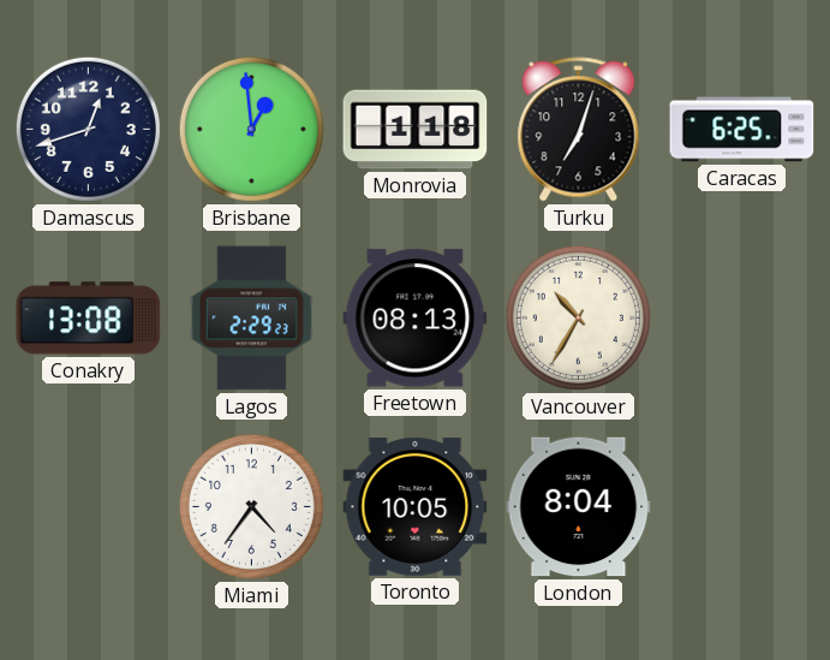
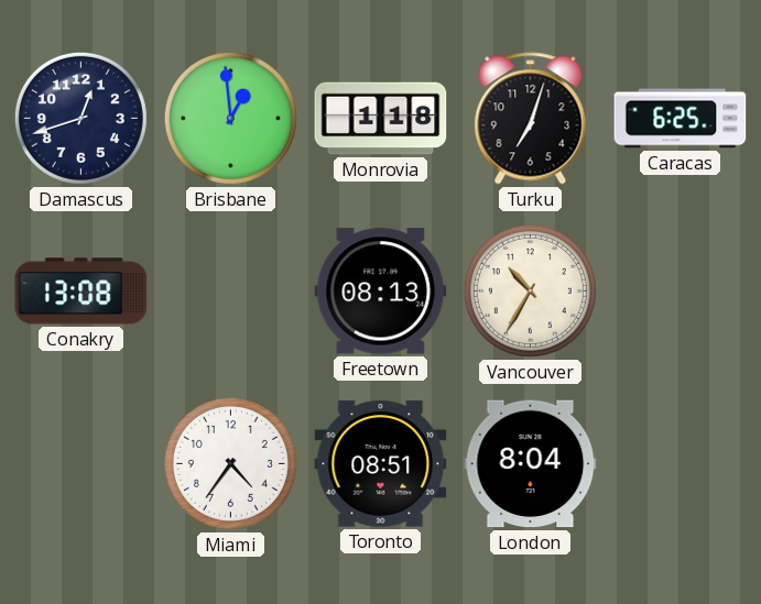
Lagos: 2:29 -> none
Toronto: 10:05 -> 08:51
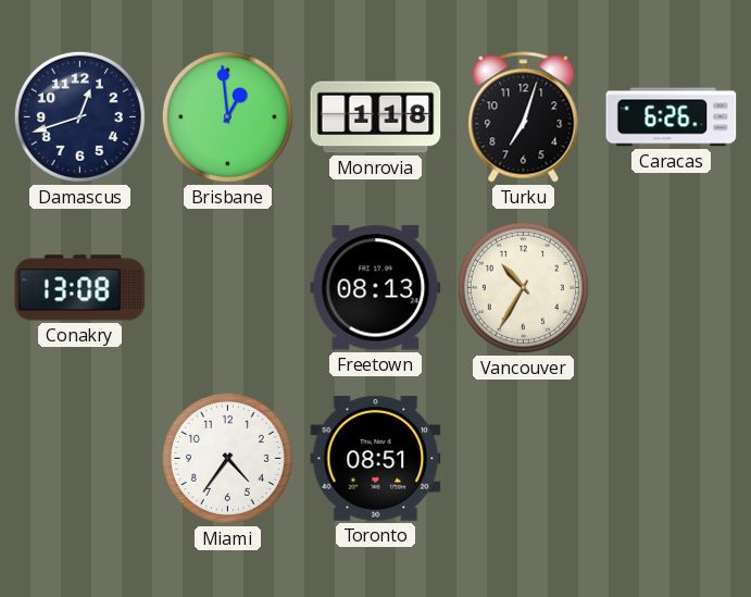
Caracas: 6:25 -> 6:26
London: 8:04 -> none
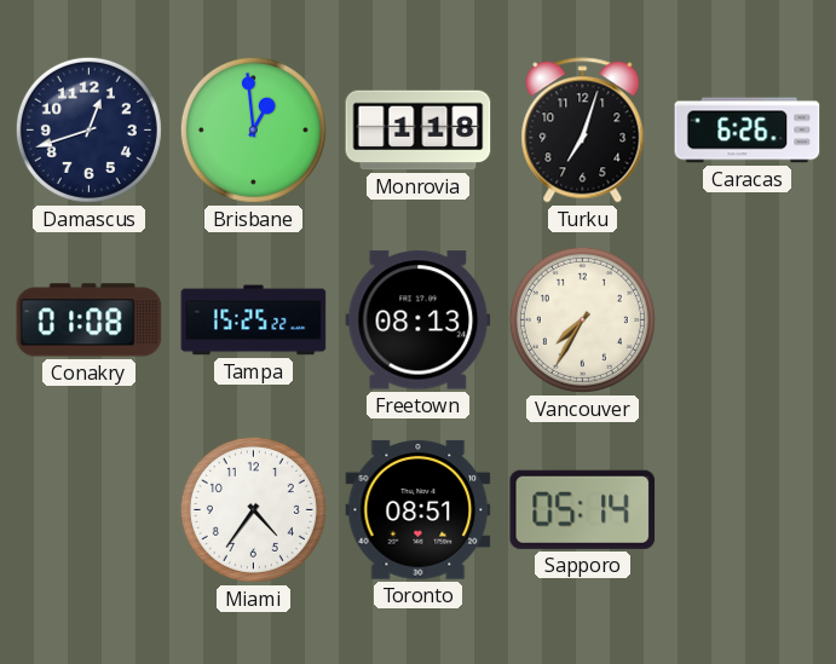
Conakry: 13:08 -> 01:08
Tampa: none -> 15:25
Vancouver: 10:35 -> 7:35
Sapporo: none -> 05:14
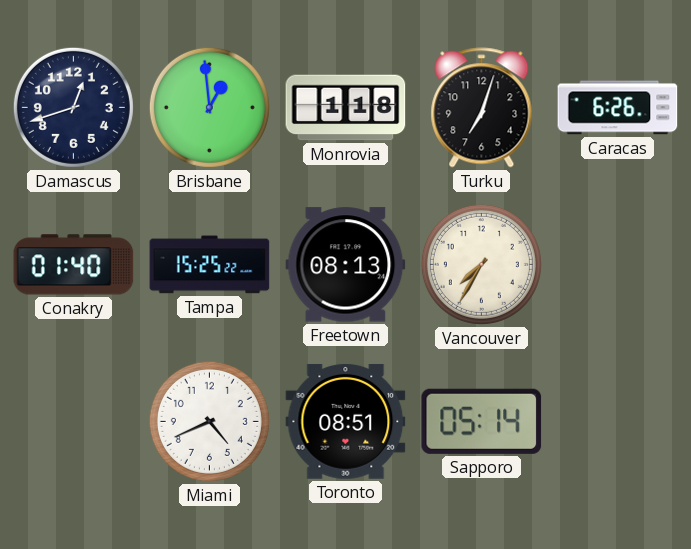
Conakry: 01:08 -> 01:40
Miami: 4:36 -> 4:41
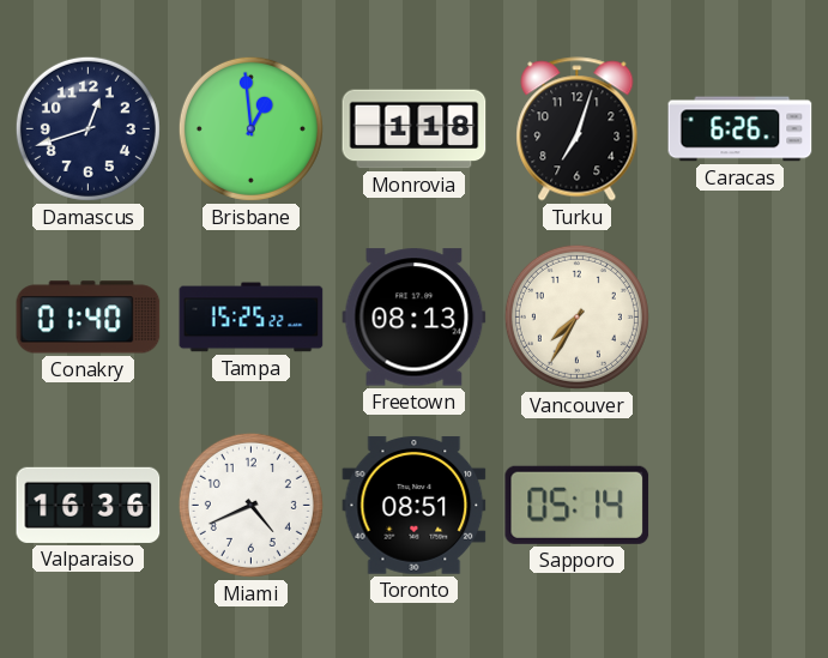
Valparaiso: none -> 16:36
